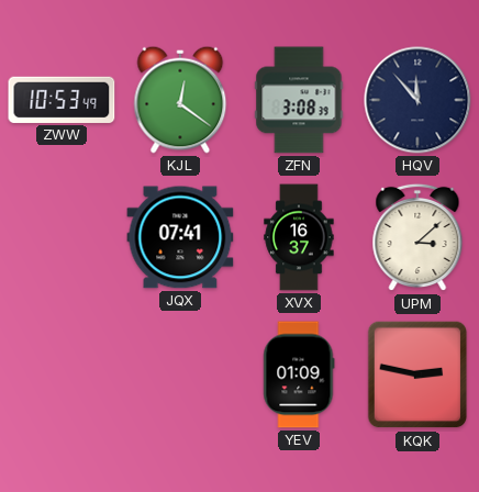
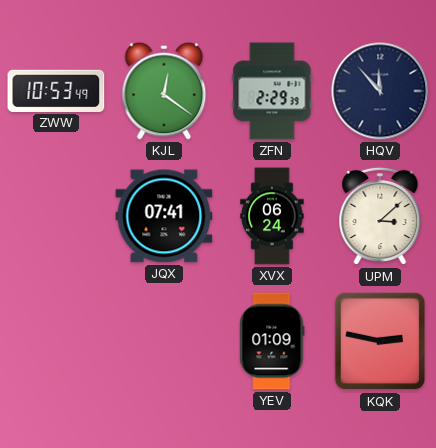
ZFN: 3:08 -> 2:29
XVX: 16:37 -> 06:24
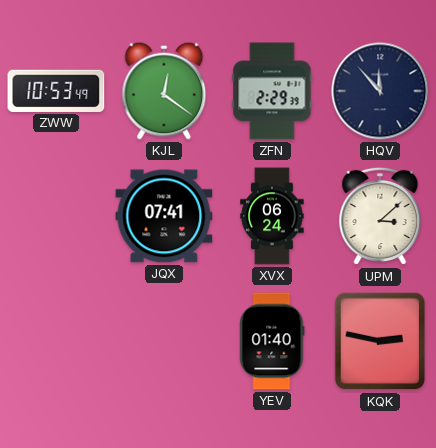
YEV: 01:09 -> 01:40
